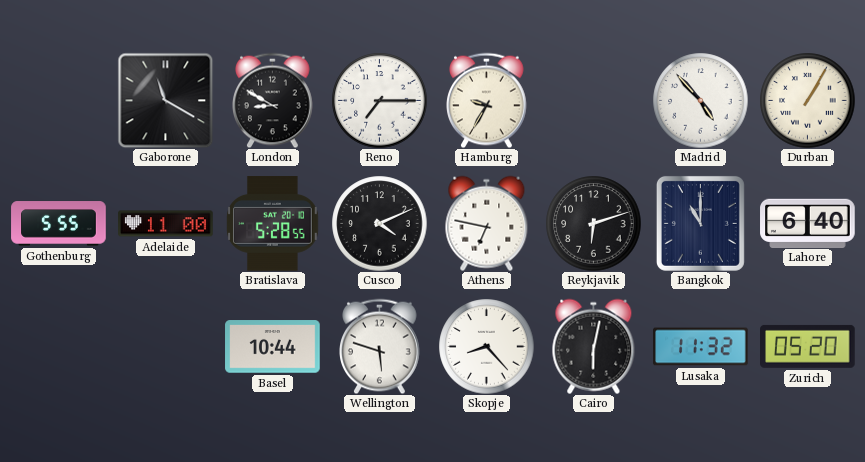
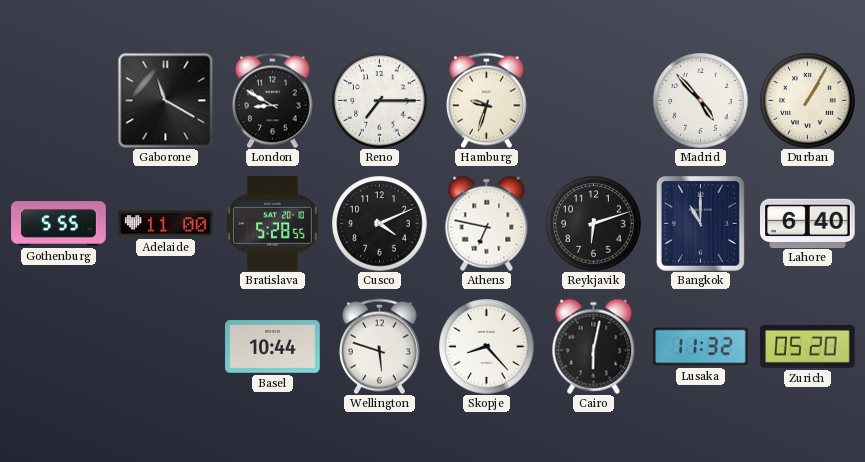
Hamburg: 9:35 -> 9:33
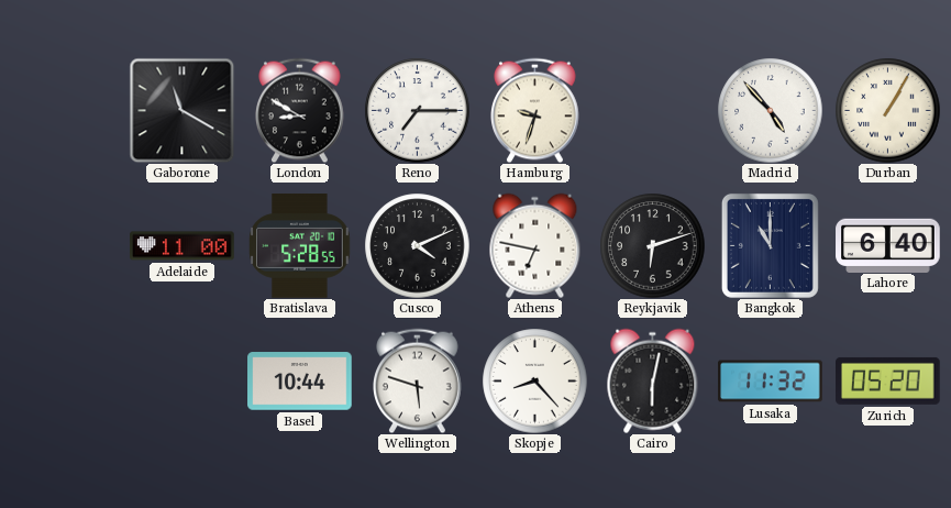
Gothenburg: 5:55 -> none
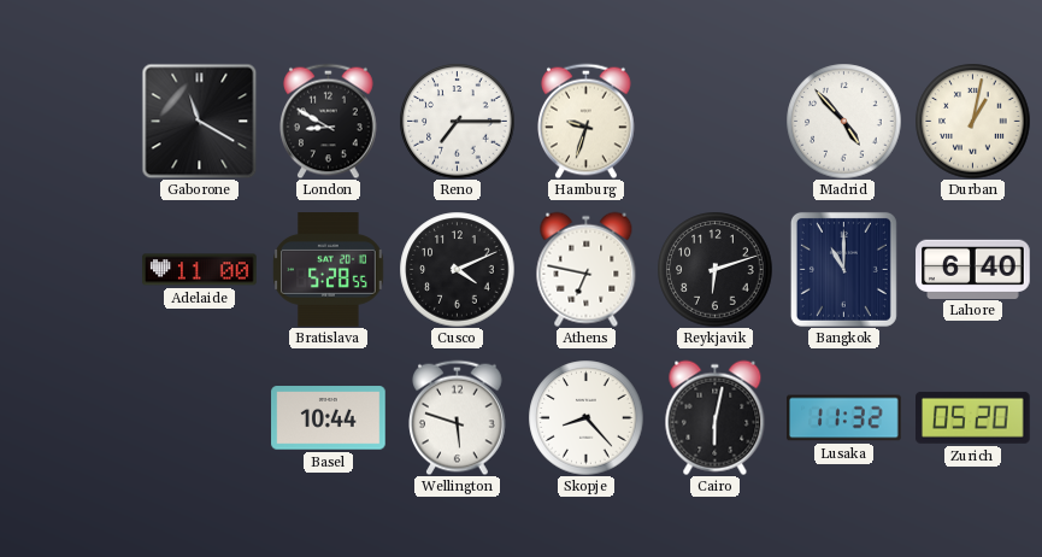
Durban: 1:05 -> 1:02
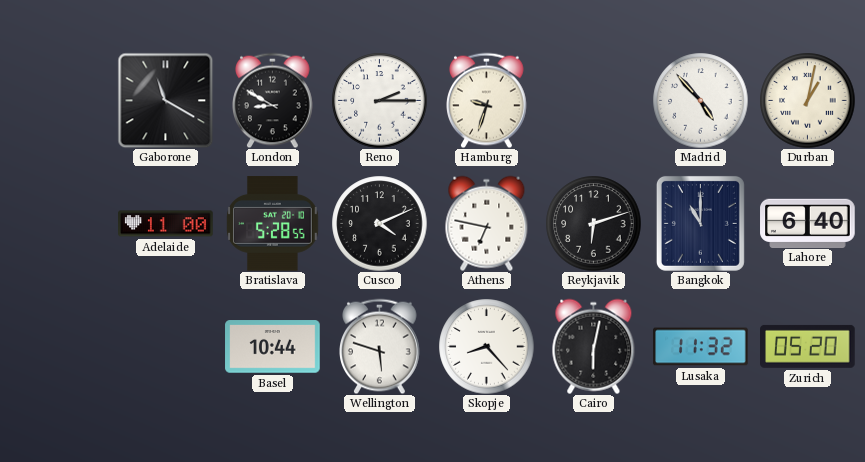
Reno: 7:15 -> 2:15
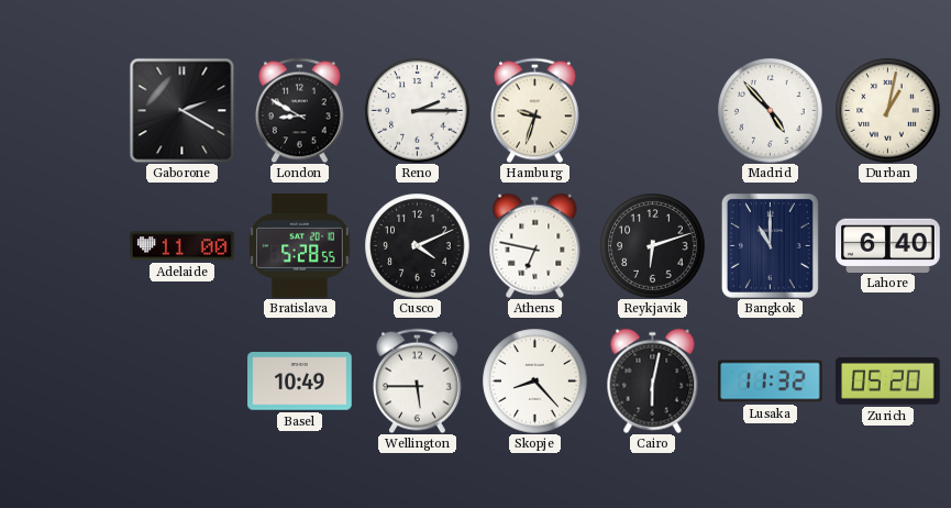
Gaborone: 11:20 -> 2:20
Basel: 10:44 -> 10:49
Wellington: 5:48 -> 5:45
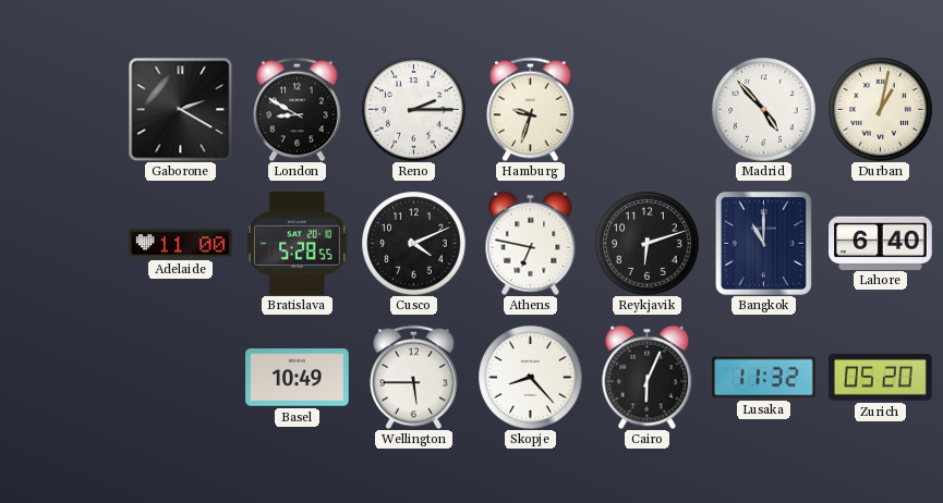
Cairo: 6:02 -> 6:04
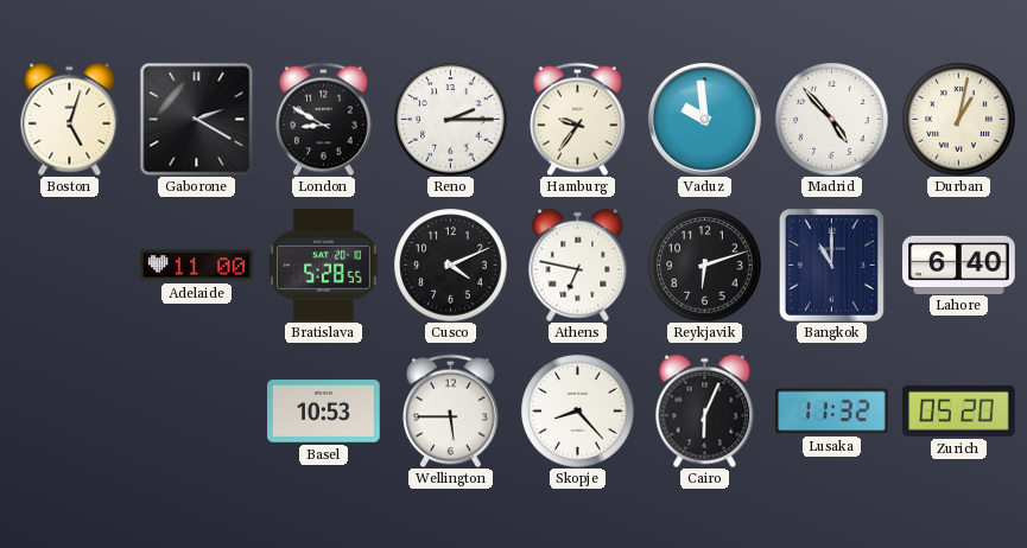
Boston: none -> 5:03
Hamburg: 9:33 -> 9:36
Vaduz: none -> 9:59
Basel: 10:49 -> 10:53
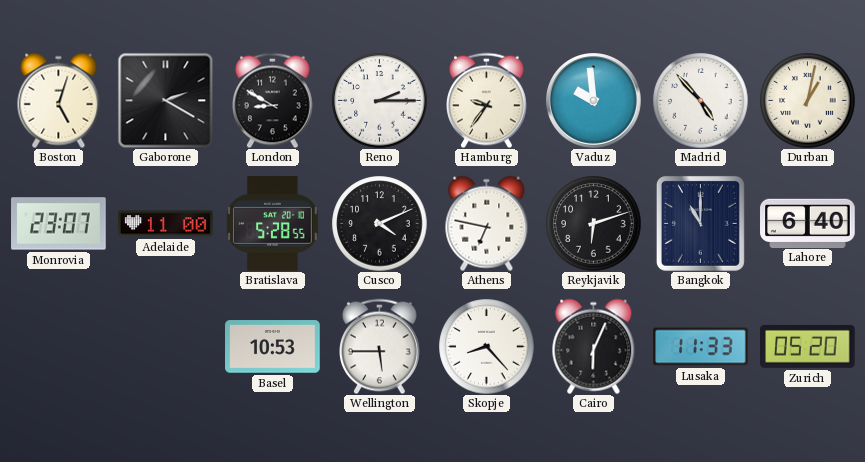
Monrovia: none -> 23:07
Lusaka: 11:32 -> 11:33
